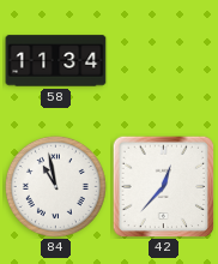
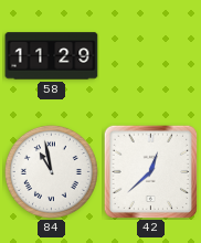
58: 11:34 -> 11:29
42: 12:37 -> 12:38
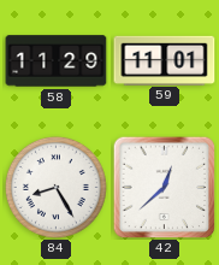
59: none -> 11:01
84: 10:58 -> 8:25
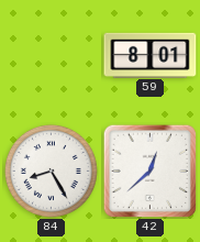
58: 11:29 -> none
59: 11:01 -> 8:01
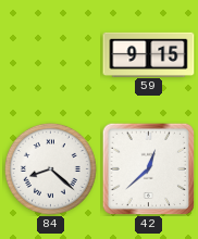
59: 8:01 -> 9:15
84: 8:25 -> 8:22
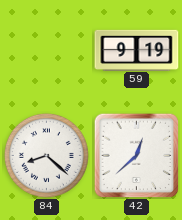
59: 9:15 -> 9:19
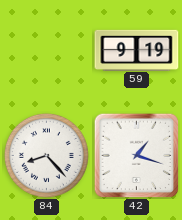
84: 8:22 -> 8:23
42: 12:38 -> 1:18
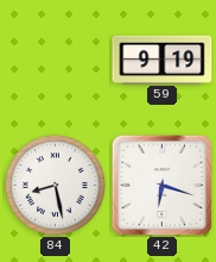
84: 8:23 -> 8:28
42: 1:18 -> 6:18
